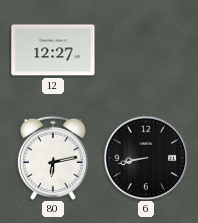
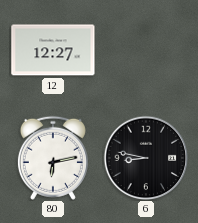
6: 8:43 -> 8:47
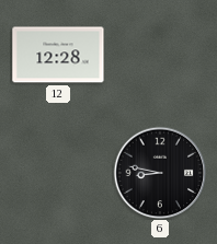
12: 12:27 -> 12:28
80: 6:13 -> none
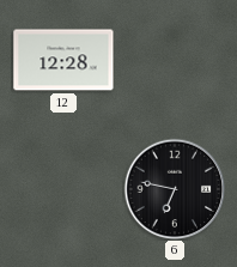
6: 8:47 -> 6:47
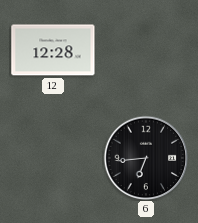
6: 6:47 -> 6:44
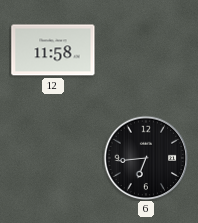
12: 12:28 -> 11:58
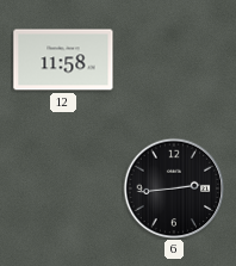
6: 6:44 -> 2:44
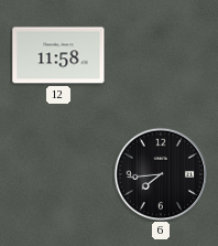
6: 2:44 -> 7:44
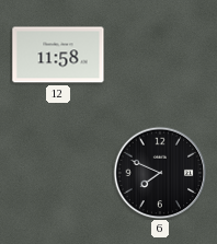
6: 7:44 -> 7:49
